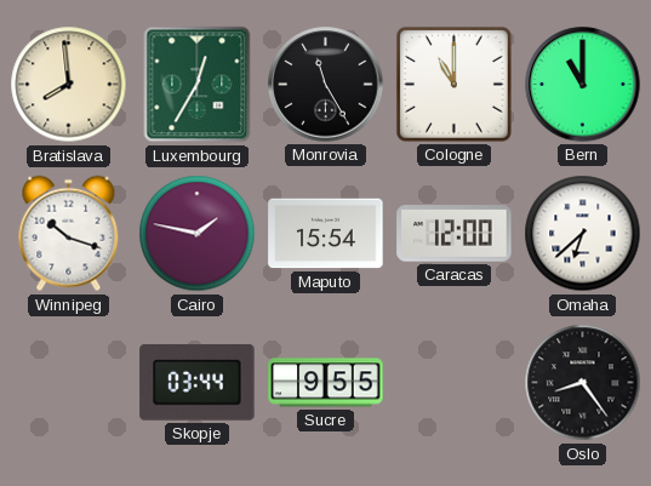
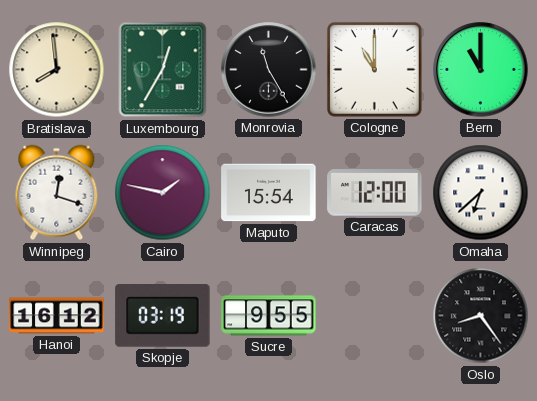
Winnipeg: 10:18 -> 12:18
Hanoi: none -> 16:12
Skopje: 03:44 -> 03:19
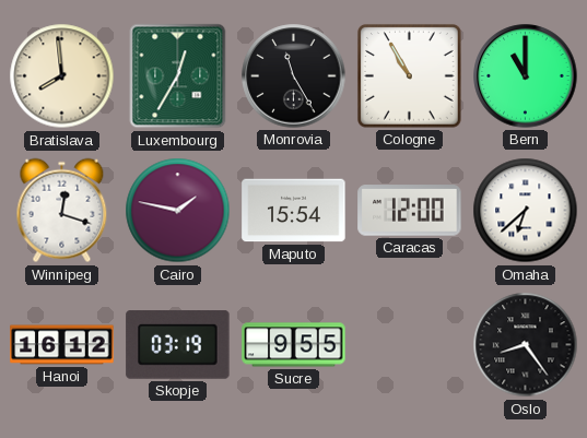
Cologne: 11:00 -> 10:55
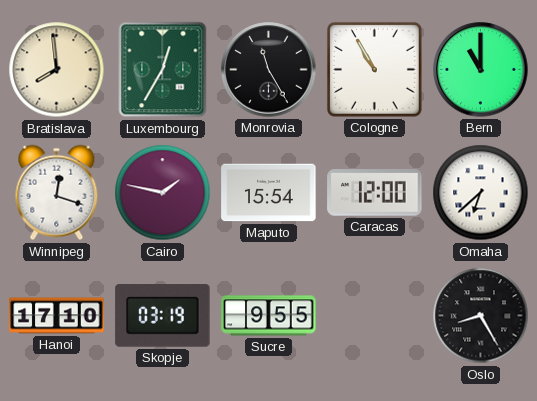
Hanoi: 16:12 -> 17:10
Oslo: 8:24 -> 8:25
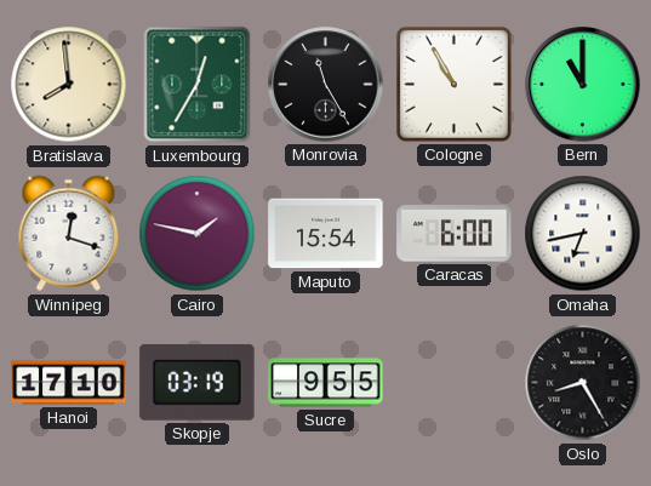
Caracas: 12:00 -> 6:00
Omaha: 6:38 -> 6:43
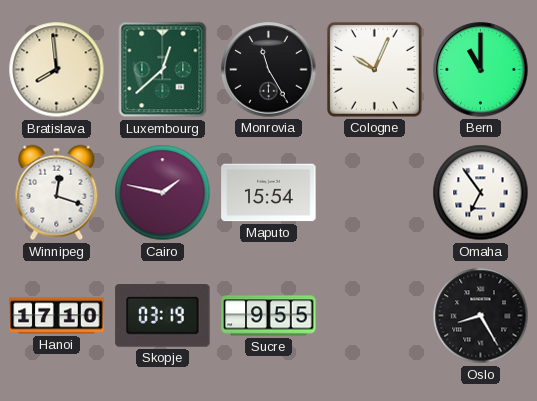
Luxembourg: 12:35 -> 12:38
Cologne: 10:55 -> 10:04
Caracas: 6:00 -> none
Omaha: 6:43 -> 6:54
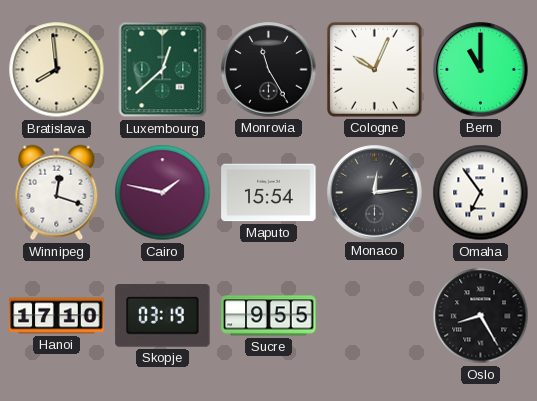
Monaco: none -> 12:14
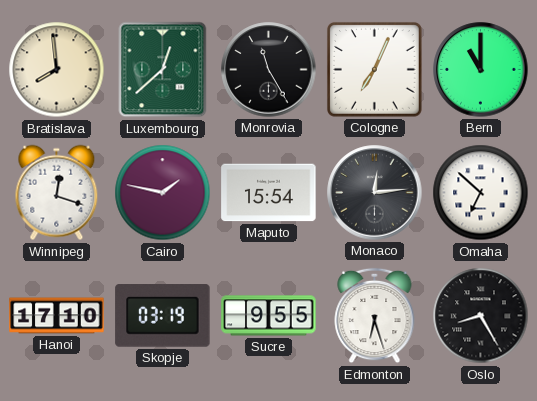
Cologne: 10:04 -> 7:04
Omaha: 6:54 -> 6:52
Edmonton: none -> 6:27
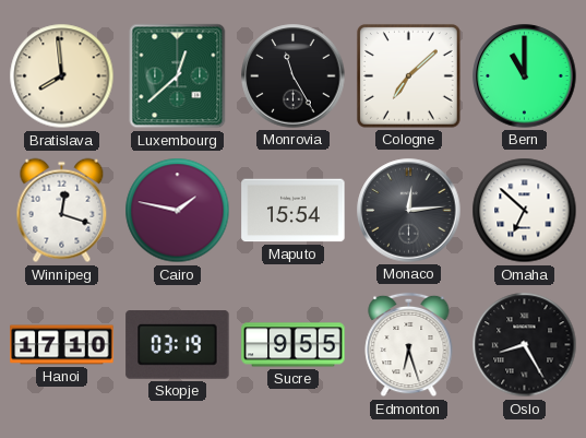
Cologne: 7:04 -> 7:08
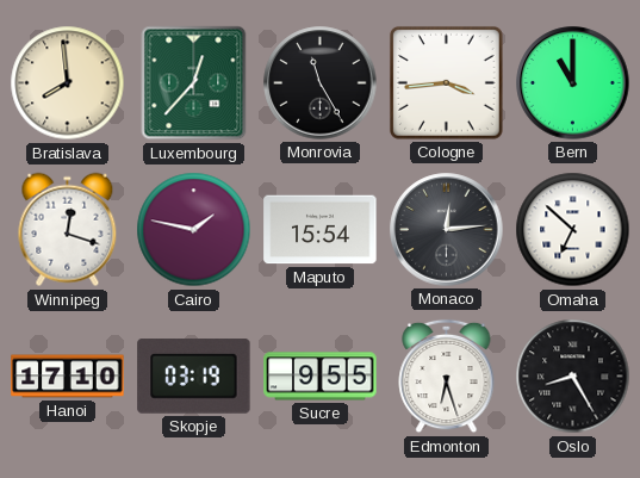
Luxembourg: 12:38 -> 12:37
Cologne: 7:08 -> 3:44
